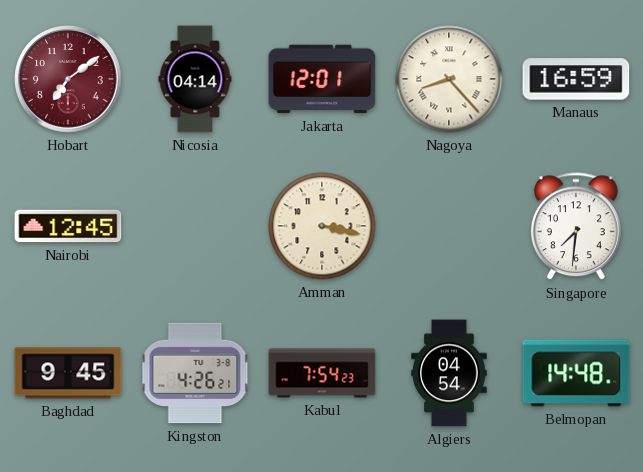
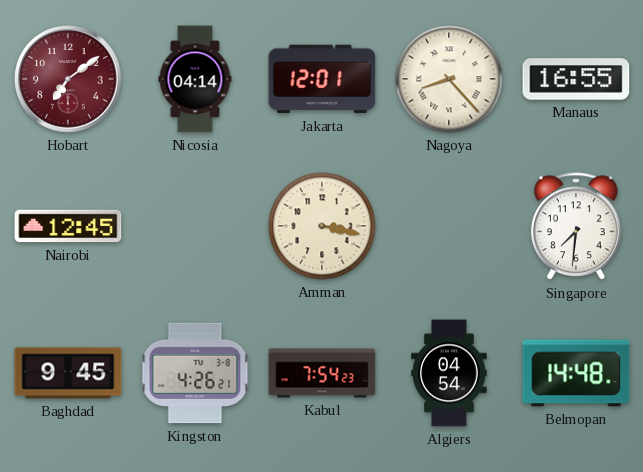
Manaus: 16:59 -> 16:55
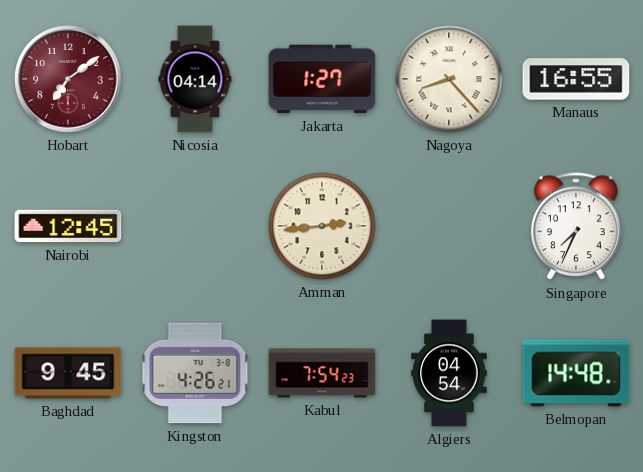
Jakarta: 12:01 -> 1:27
Amman: 3:17 -> 2:44
Singapore: 7:31 -> 7:34
